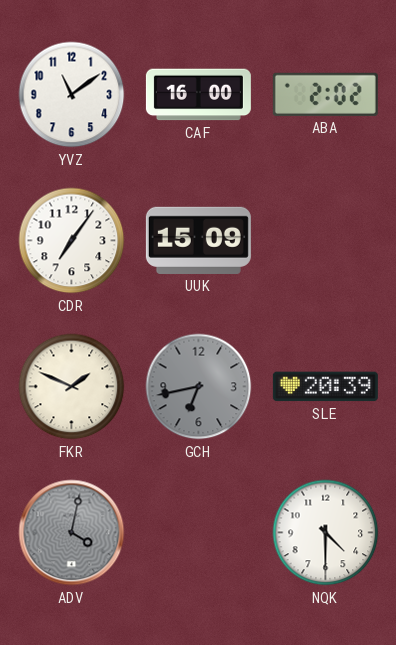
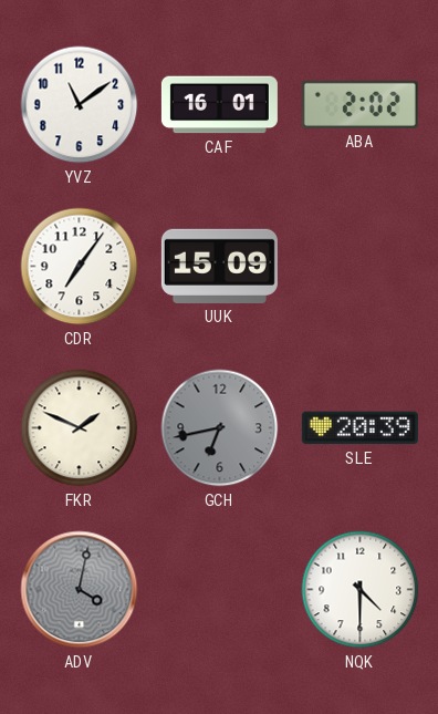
CAF: 16:00 -> 16:01
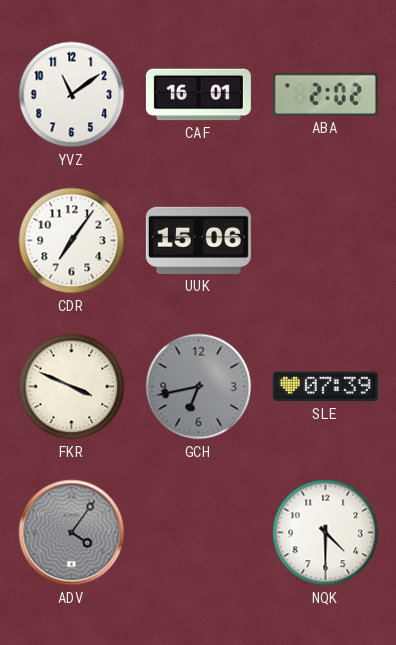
UUK: 15:09 -> 15:06
FKR: 1:49 -> 3:49
SLE: 20:39 -> 07:39
ADV: 4:02 -> 4:06
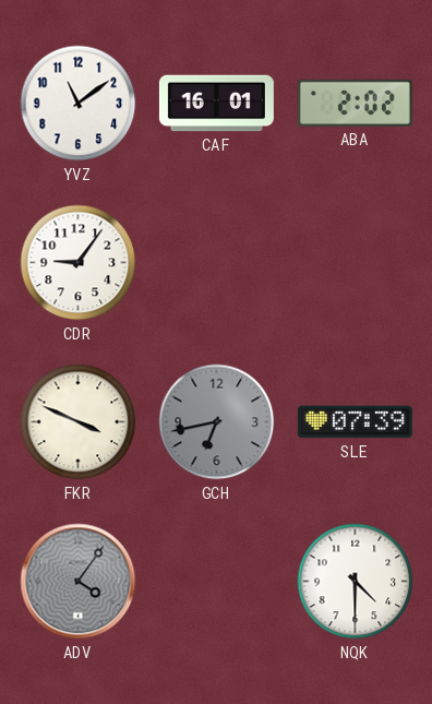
CDR: 7:06 -> 9:06
UUK: 15:06 -> none
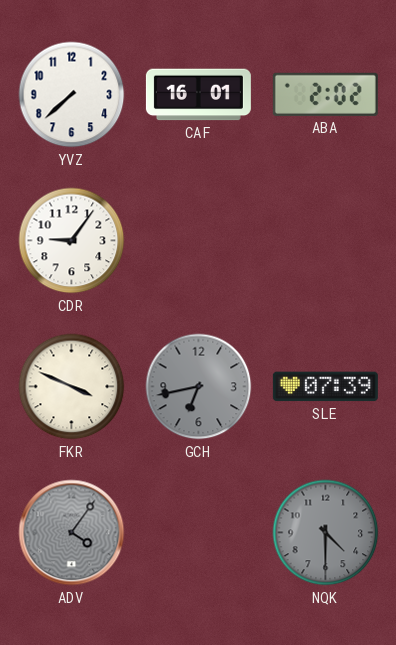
YVZ: 11:09 -> 7:38
NQK dial: white -> grey
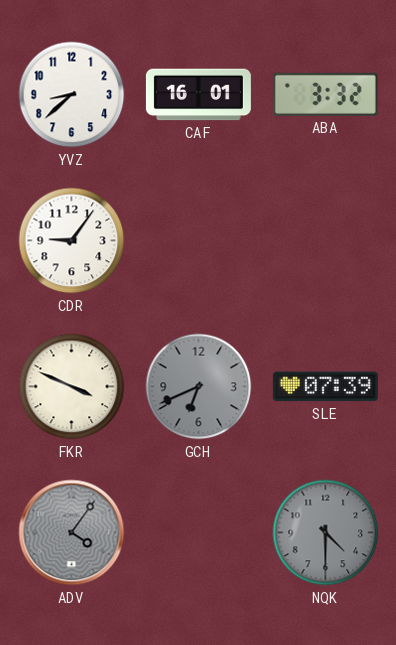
YVZ: 7:38 -> 8:38
ABA: 2:02 -> 3:32
GCH: 6:43 -> 6:41
